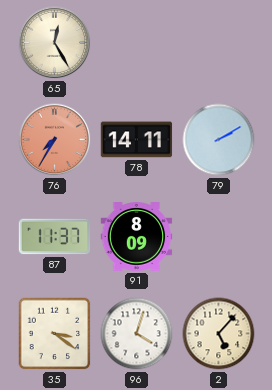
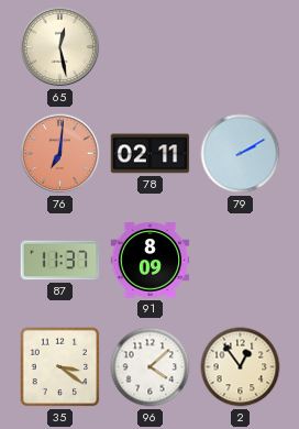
65: 12:25 -> 12:28
76: 7:35 -> 7:01
78: 14:11 -> 02:11
96: 4:03 -> 4:08
2: 5:07 -> 12:54
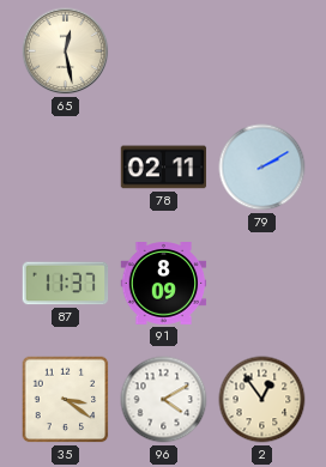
76: 7:01 -> none
96: 4:08 -> 4:10
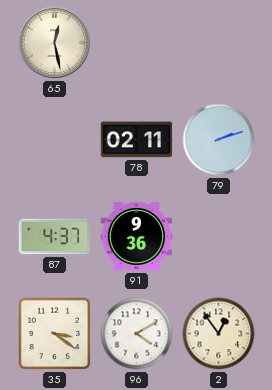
79: 2:10 -> 2:12
87: 11:37 -> 4:37
91: 8:09 -> 9:36
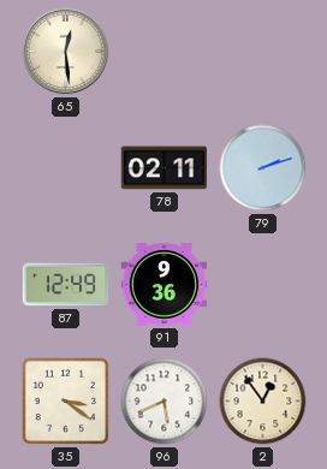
65: 12:28 -> 12:29
87: 4:37 -> 12:49
96: 4:10 -> 5:41
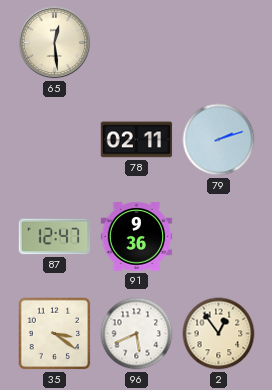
87: 12:49 -> 12:47
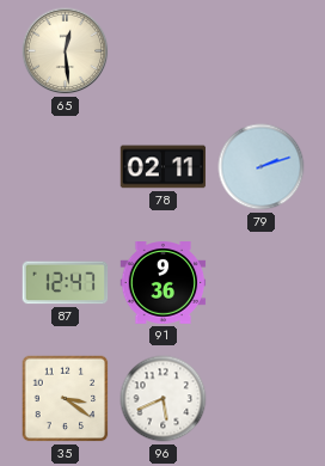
2: 12:54 -> none
